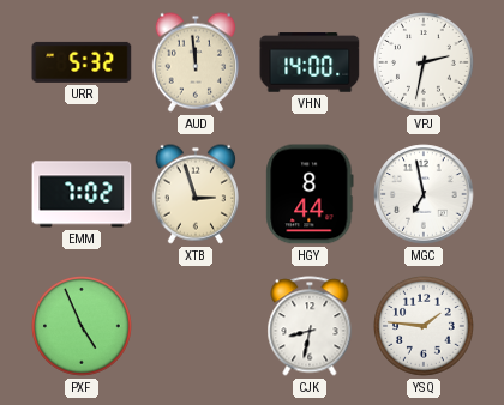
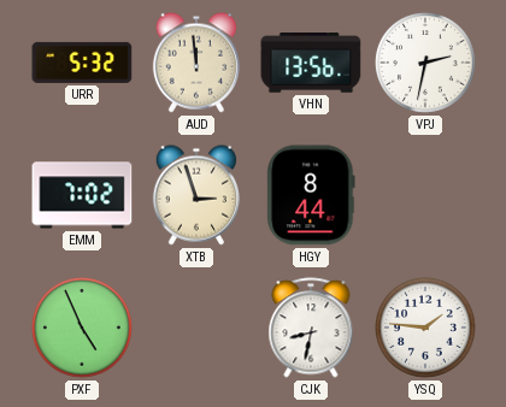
VHN: 14:00 -> 13:56
MGC: 6:58 -> none
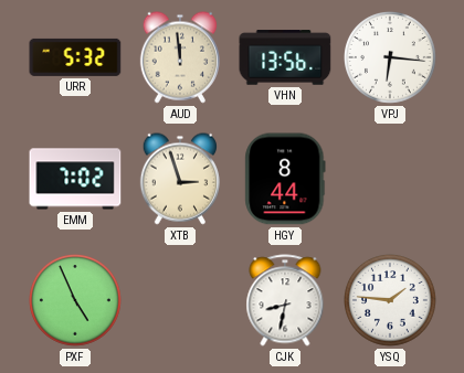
VPJ: 2:32 -> 6:16
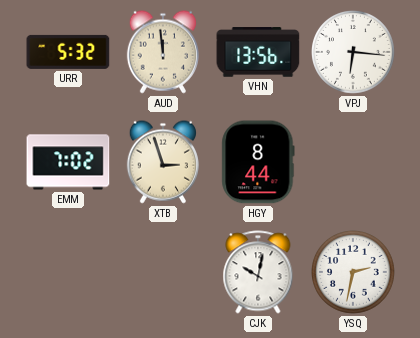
PXF: 4:56 -> none
CJK: 8:32 -> 10:02
YSQ: 1:46 -> 2:32
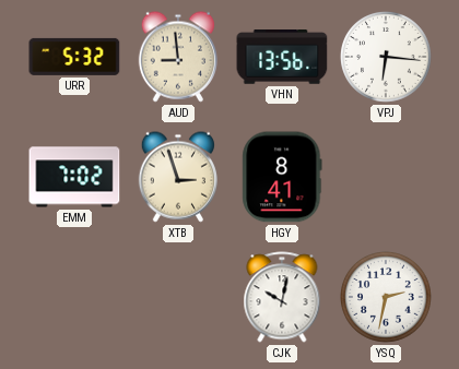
AUD: 11:59 -> 8:59
HGY: 8:44 -> 8:41
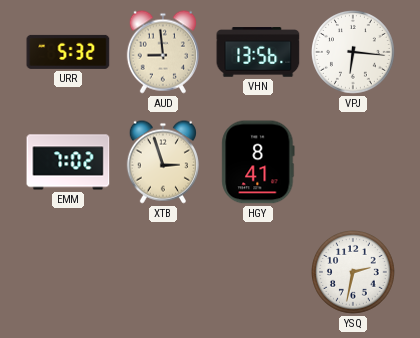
CJK: 10:02 -> none
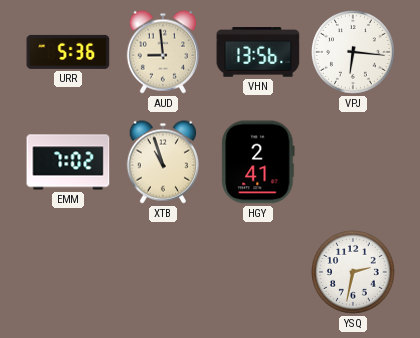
URR: 5:32 -> 5:36
XTB: 2:57 -> 10:57
HGY: 8:41 -> 2:41
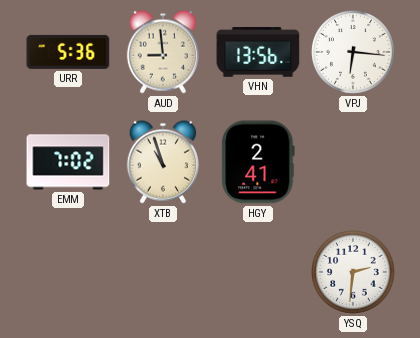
YSQ: 2:32 -> 2:31
